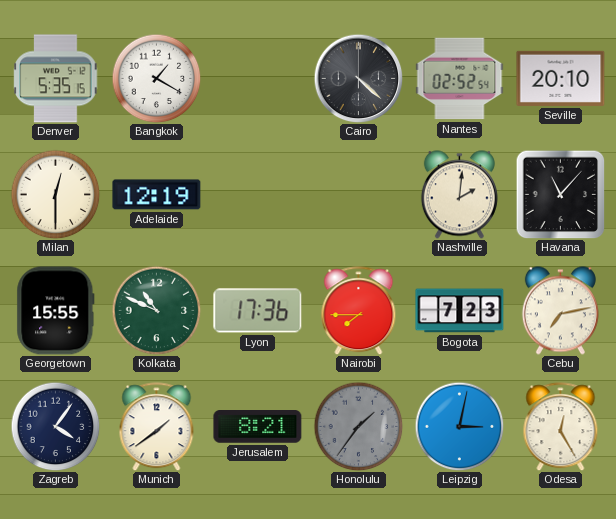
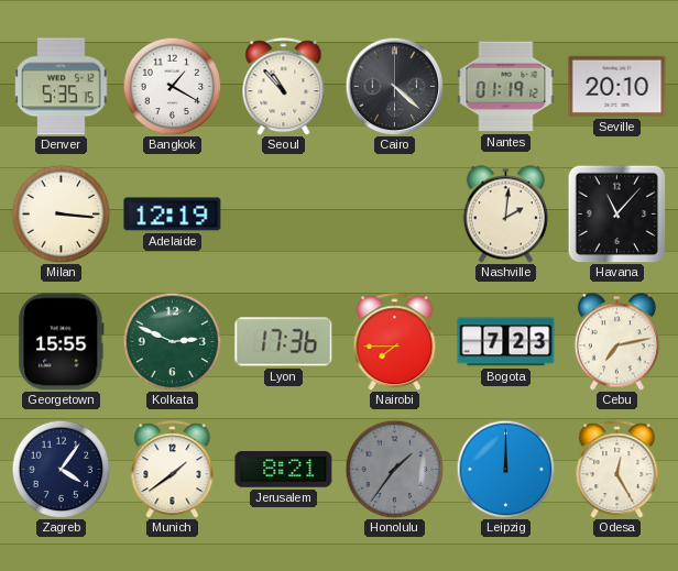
Seoul: none -> 10:53
Nantes: 02:52 -> 01:19
Milan: 12:30 -> 3:16
Kolkata: 10:49 -> 2:49
Leipzig: 3:02 -> 12:00
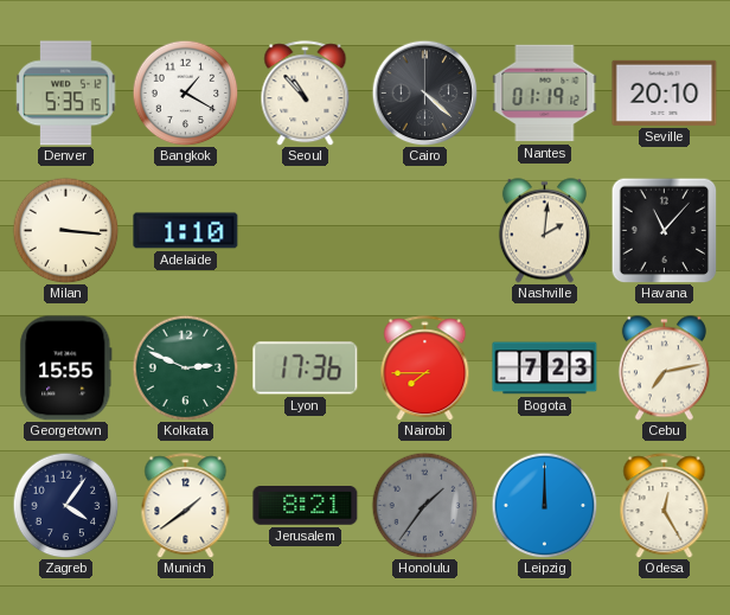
Adelaide: 12:19 -> 1:10
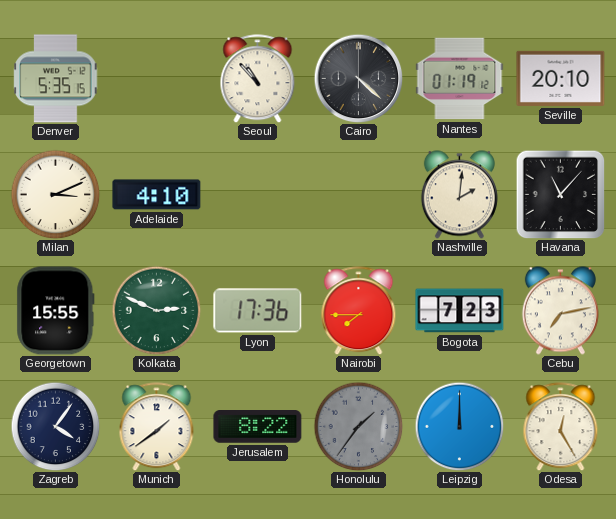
Bangkok: 1:20 -> none
Milan: 3:16 -> 3:11
Adelaide: 1:10 -> 4:10
Jerusalem: 8:21 -> 8:22
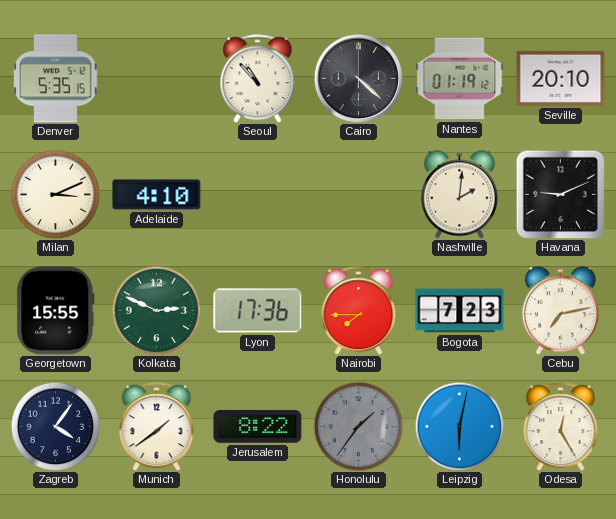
Havana: 11:07 -> 9:11
Leipzig: 12:00 -> 6:02
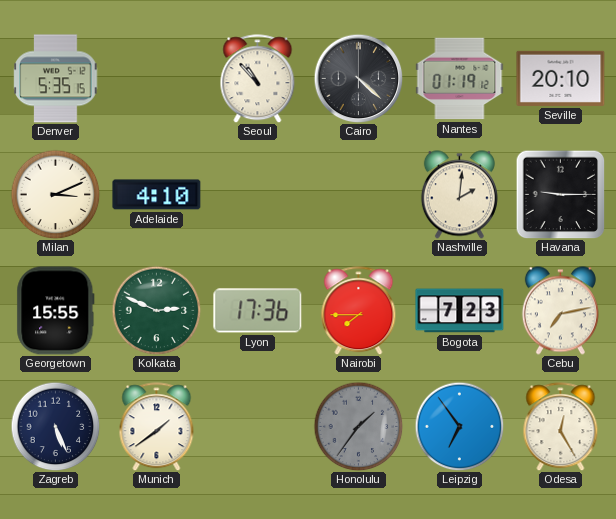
Havana: 9:11 -> 9:15
Zagreb: 4:06 -> 5:26
Jerusalem: 8:22 -> none
Leipzig: 6:02 -> 6:54
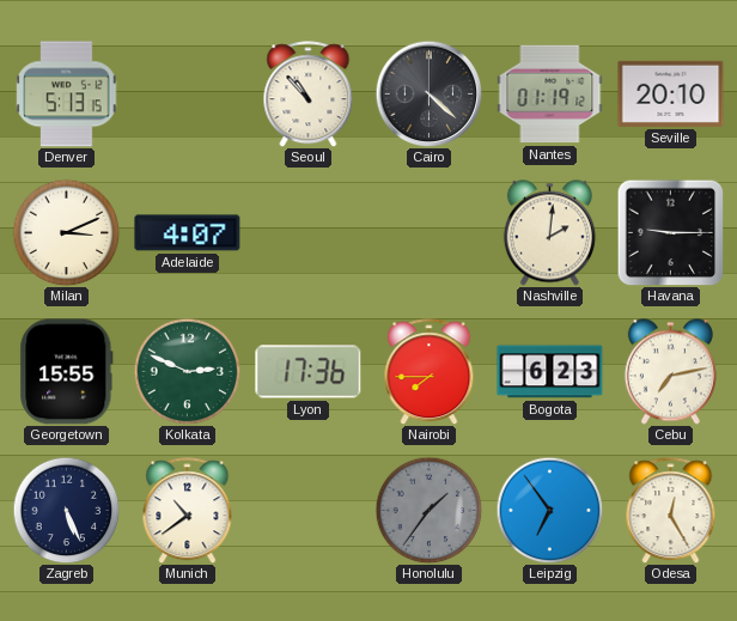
Denver: 5:35 -> 5:13
Adelaide: 4:10 -> 4:07
Bogota: 7:23 -> 6:23
Munich: 1:39 -> 10:39
